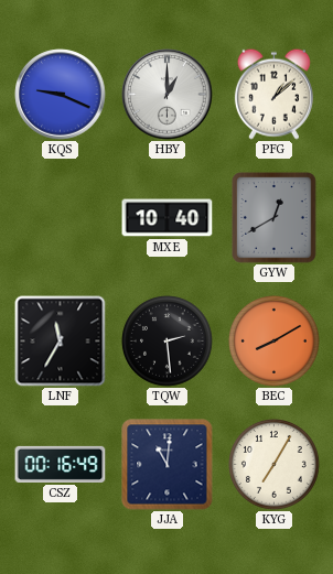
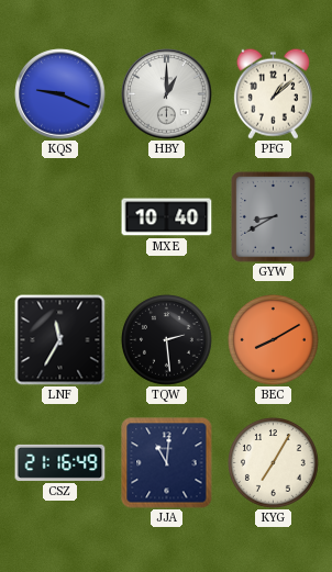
GYW: 12:40 -> 8:40
CSZ: 00:16 -> 21:16
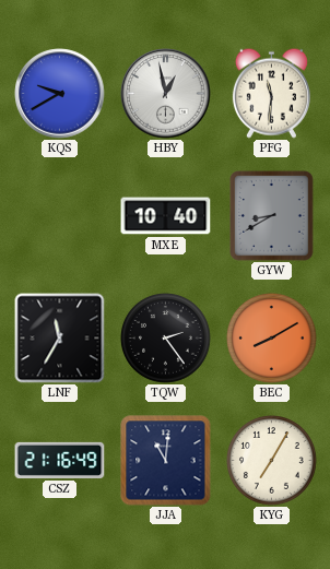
KQS: 9:19 -> 9:40
HBY: 1:00 -> 12:58
PFG: 1:08 -> 11:31
TQW: 2:29 -> 2:24
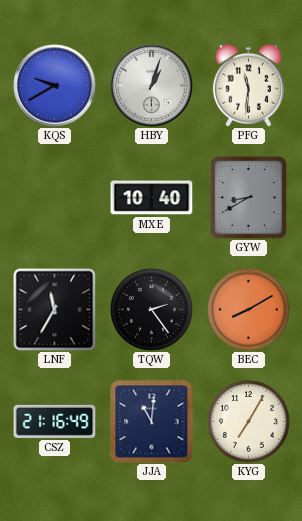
HBY: 12:58 -> 1:03
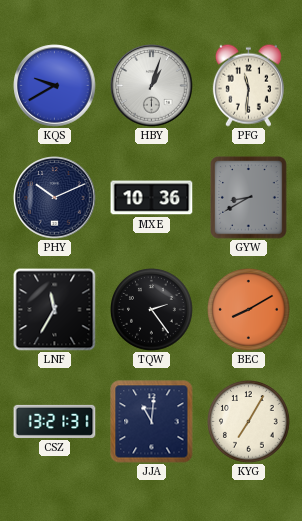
PHY: none -> 10:11
MXE: 10:40 -> 10:36
CSZ: 21:16 -> 13:21
